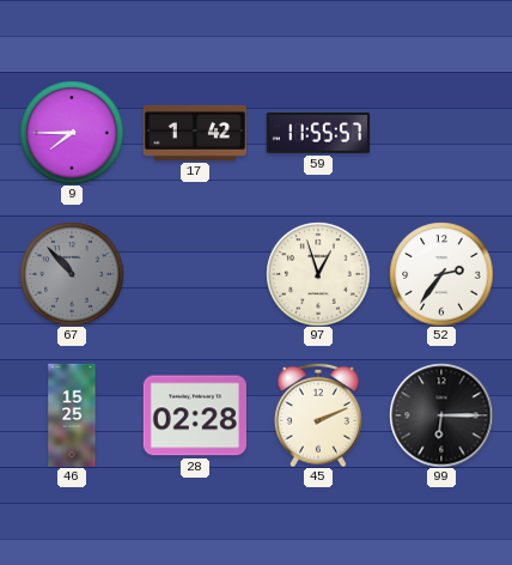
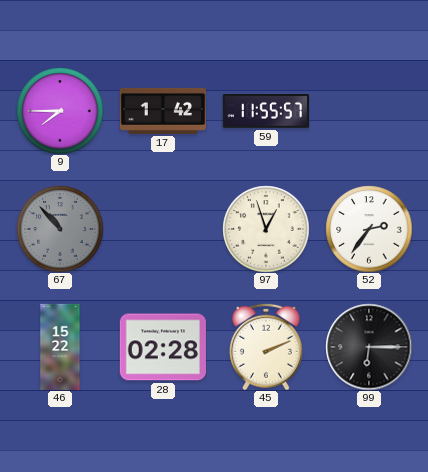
46: 15:25 -> 15:22
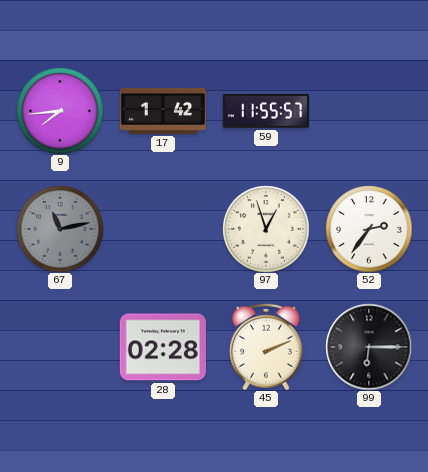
9: 7:45 -> 7:44
67: 10:53 -> 11:13
46: 15:22 -> none
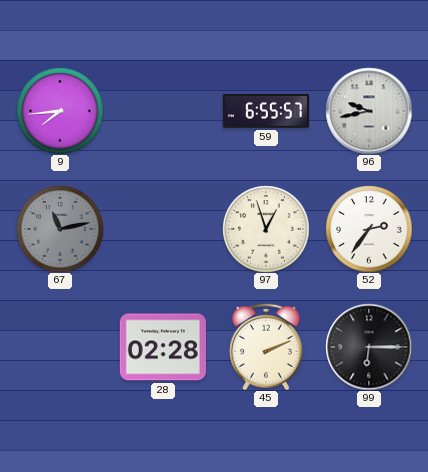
17: 1:42 -> none
59: 11:55 -> 6:55
96: none -> 9:43
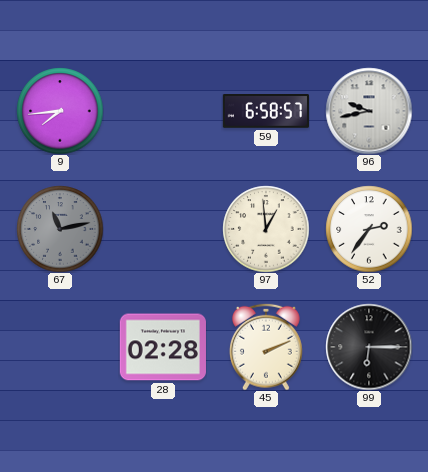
59: 6:55 -> 6:58
97: 12:57 -> 12:59
